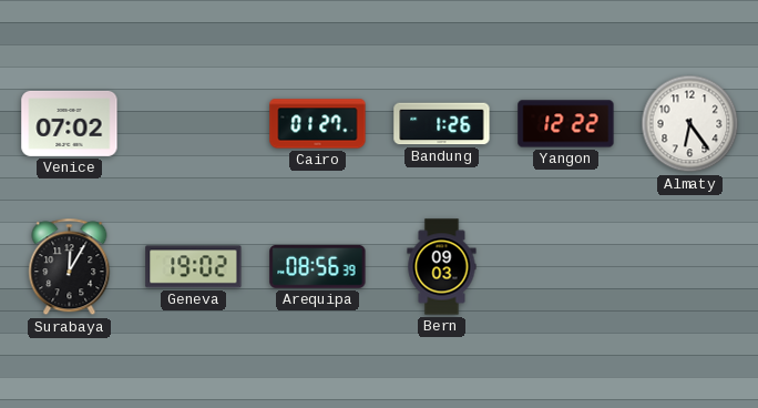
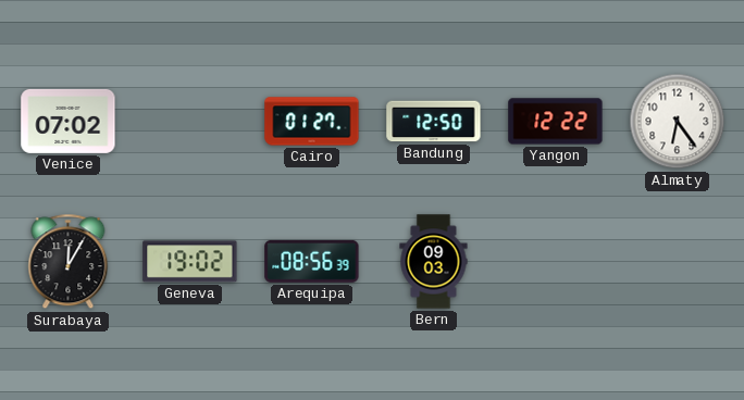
Bandung: 1:26 -> 12:50
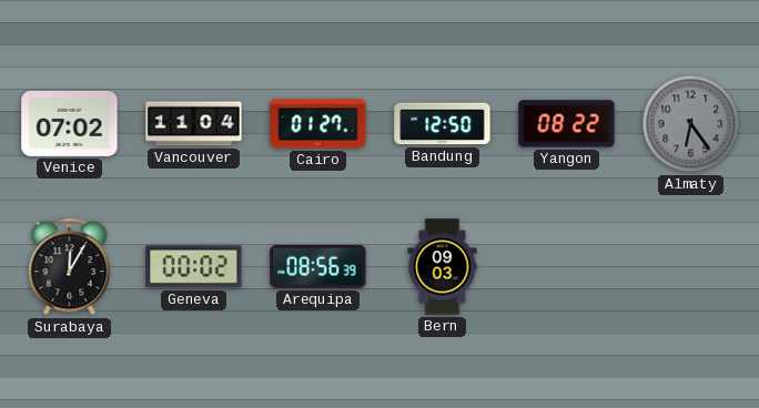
Vancouver: none -> 11:04
Yangon: 12:22 -> 08:22
Almaty dial: white -> grey
Geneva: 19:02 -> 00:02
